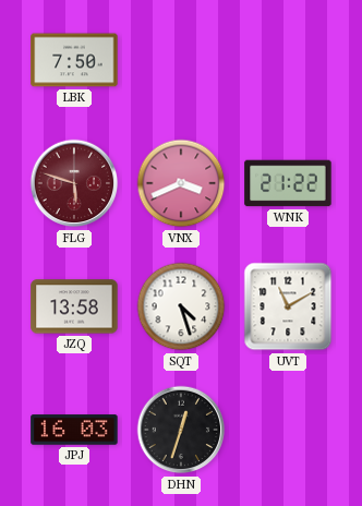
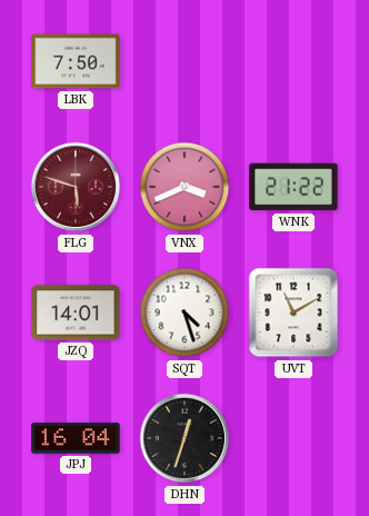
JZQ: 13:58 -> 14:01
JPJ: 16:03 -> 16:04
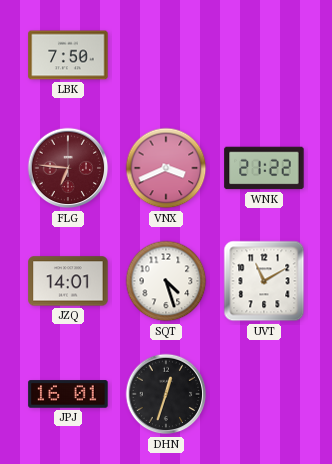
FLG: 5:48 -> 6:46
JPJ: 16:04 -> 16:01
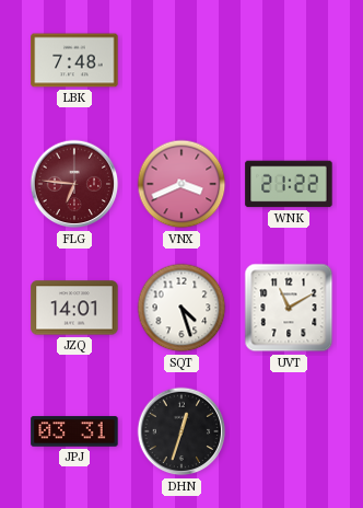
LBK: 7:50 -> 7:48
JPJ: 16:01 -> 03:31
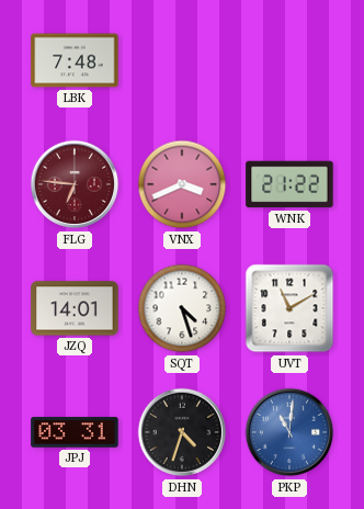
DHN: 12:33 -> 4:33
PKP: none -> 11:01
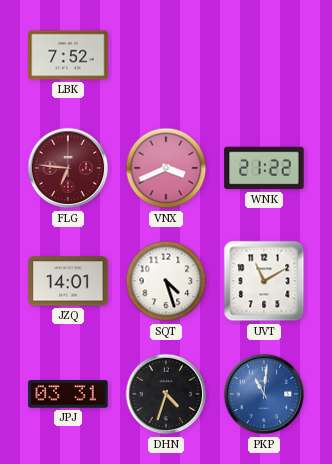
LBK: 7:48 -> 7:52
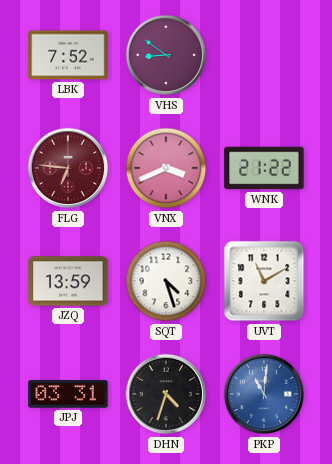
VHS: none -> 8:51
JZQ: 14:01 -> 13:59
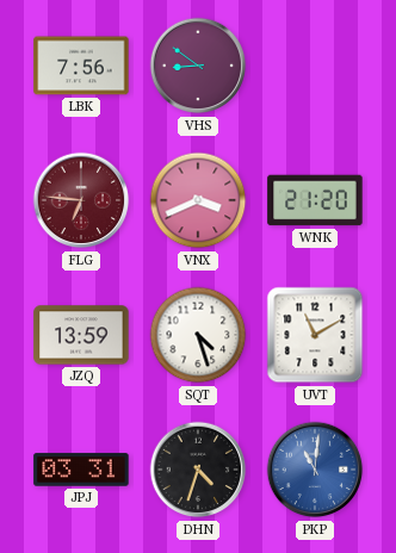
LBK: 7:52 -> 7:56
WNK: 21:22 -> 21:20
